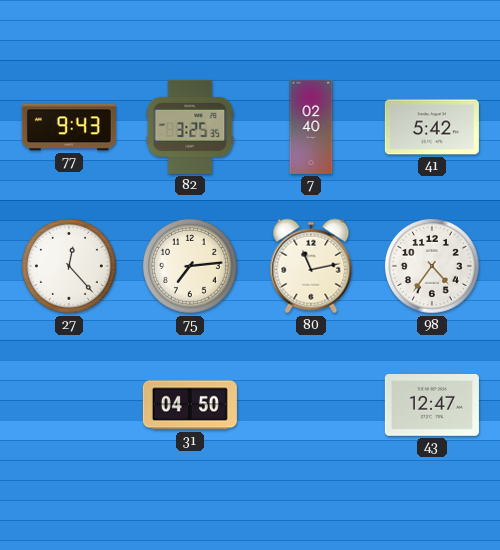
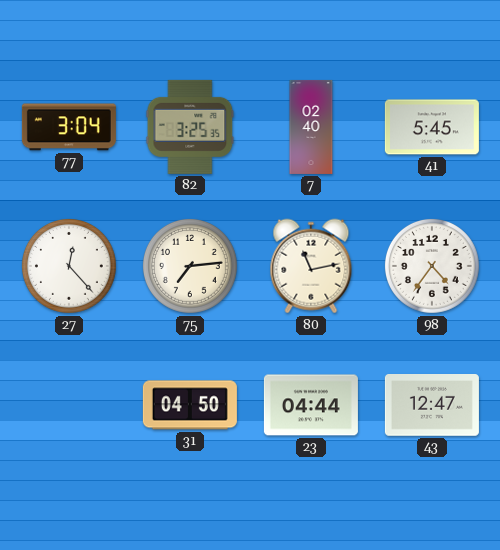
77: 9:43 -> 3:04
41: 5:42 -> 5:45
23: none -> 04:44
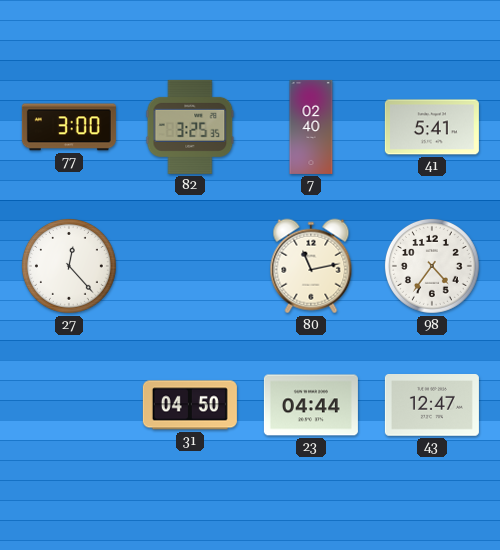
77: 3:04 -> 3:00
41: 5:45 -> 5:41
75: 7:14 -> none
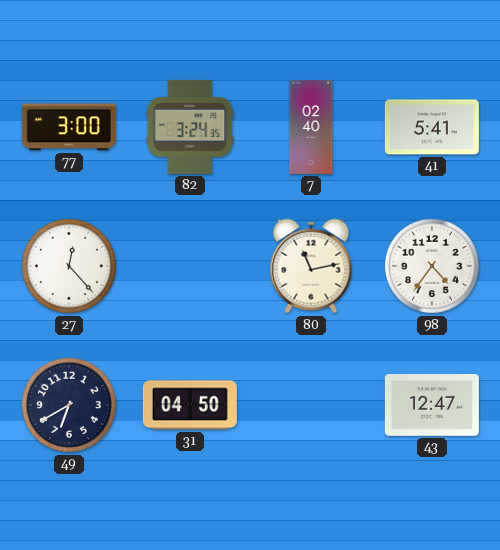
82: 3:25 -> 3:24
49: none -> 6:40
23: 04:44 -> none
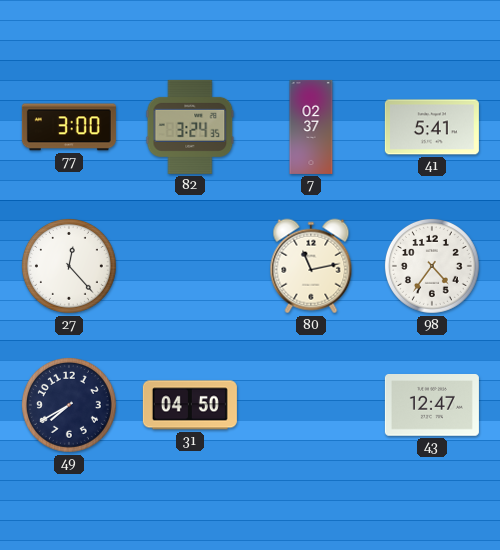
7: 02:40 -> 02:37
49: 6:40 -> 7:40
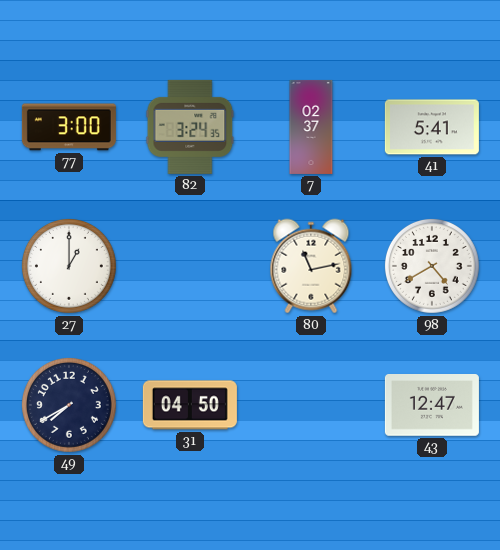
27: 12:23 -> 1:00
98: 4:36 -> 4:40
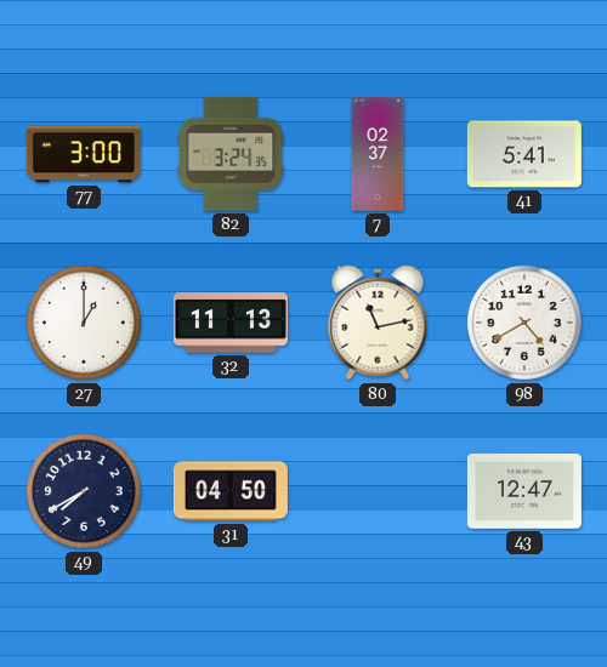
32: none -> 11:13
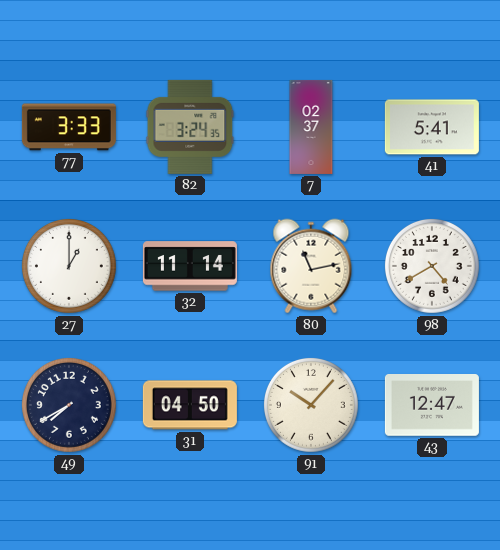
77: 3:00 -> 3:33
32: 11:13 -> 11:14
91: none -> 10:07
